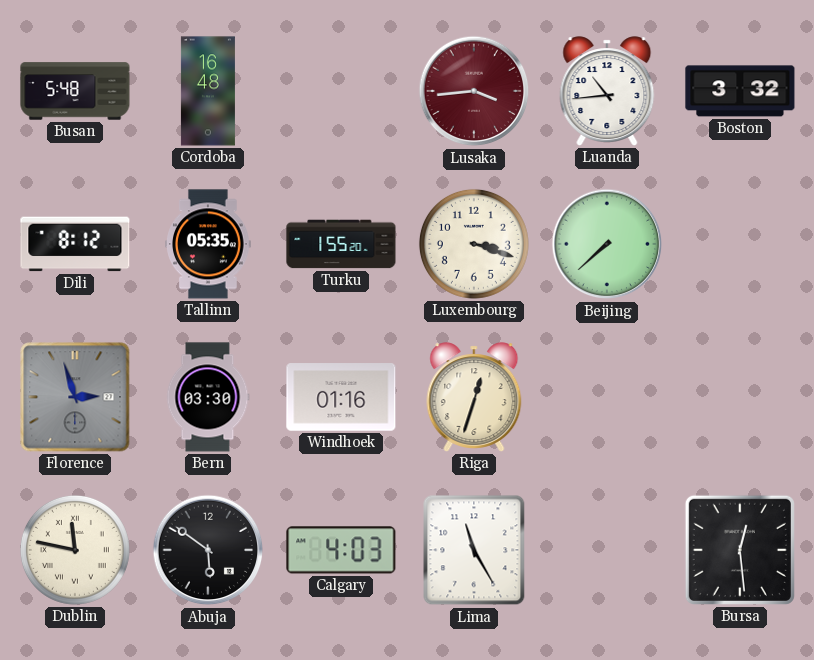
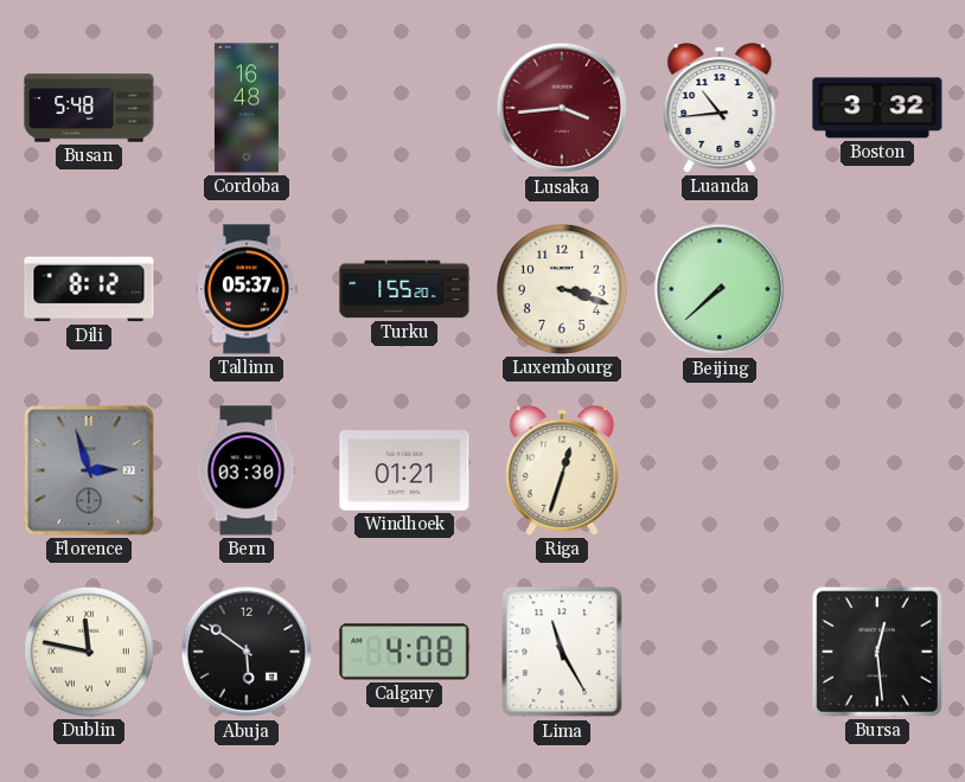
Tallinn: 05:35 -> 05:37
Windhoek: 01:16 -> 01:21
Calgary: 4:03 -> 4:08
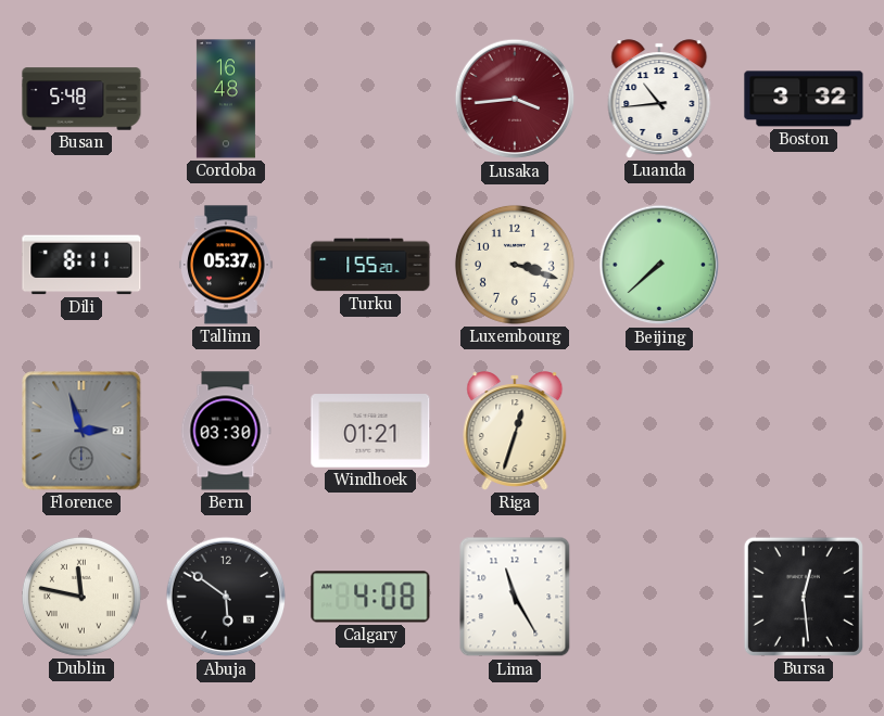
Dili: 8:12 -> 8:11
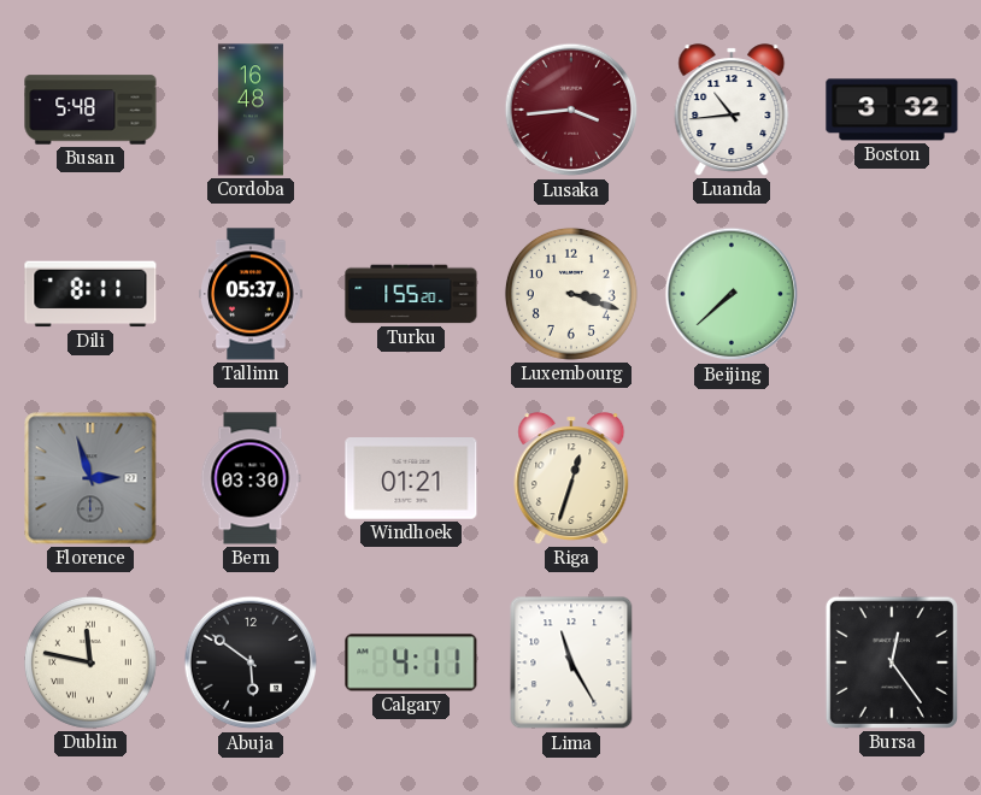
Calgary: 4:08 -> 4:11
Bursa: 12:29 -> 12:24
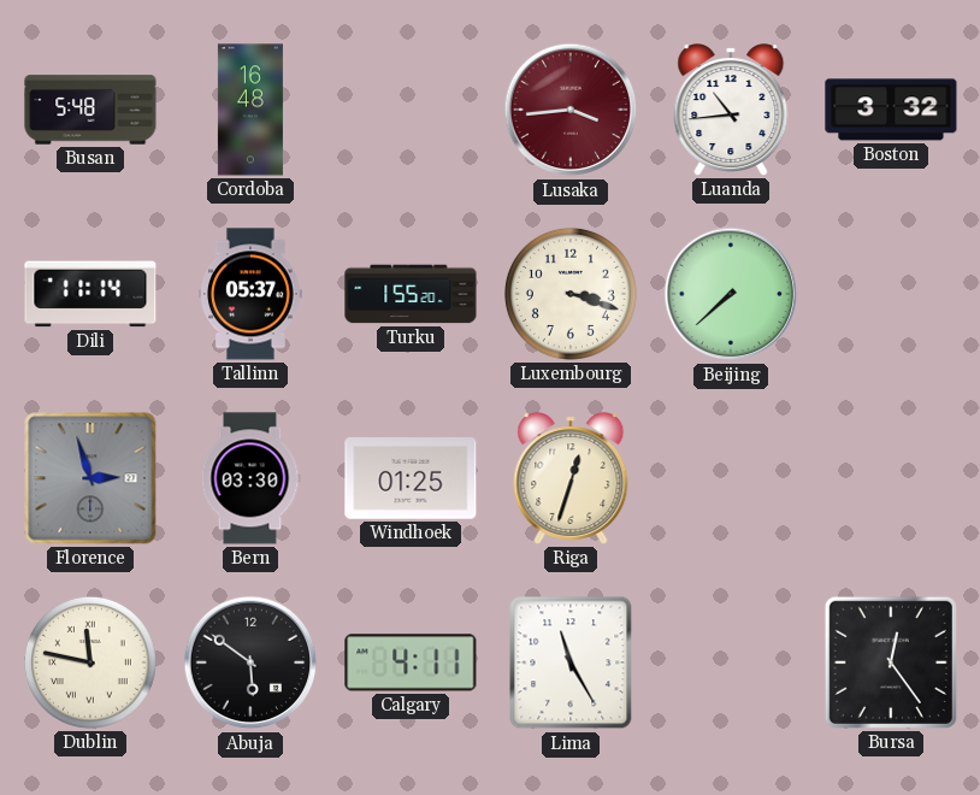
Dili: 8:11 -> 11:14
Windhoek: 01:21 -> 01:25
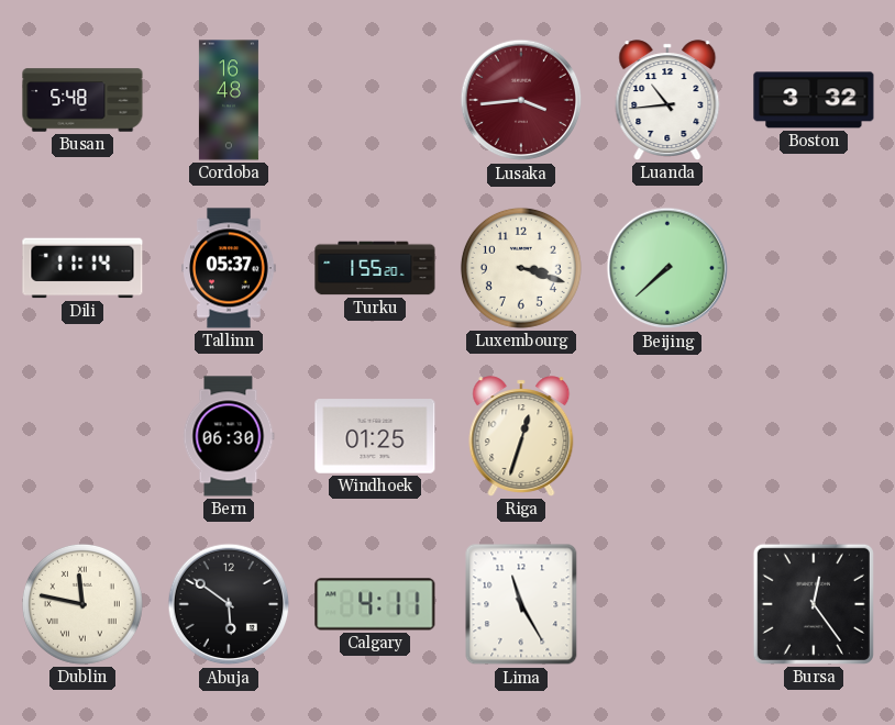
Florence: 2:57 -> none
Bern: 03:30 -> 06:30
